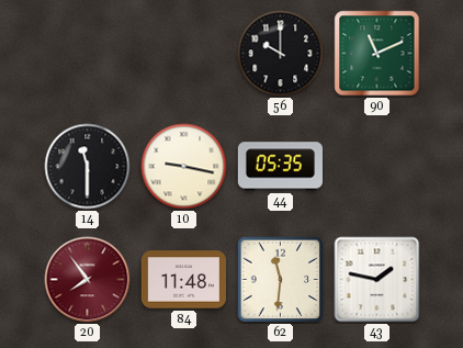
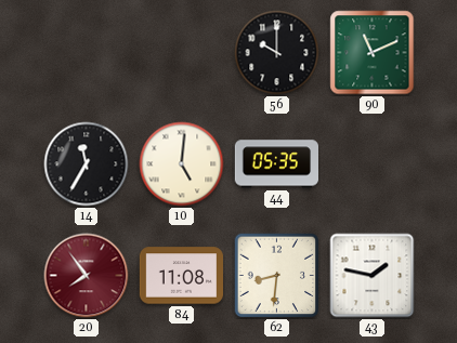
14: 11:30 -> 11:35
10: 9:17 -> 5:01
84: 11:48 -> 11:08
62: 11:31 -> 8:31
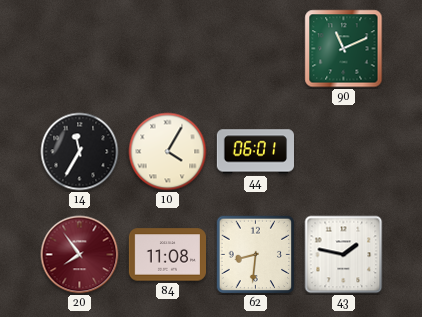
56: 10:00 -> none
10: 5:01 -> 4:05
44: 05:35 -> 06:01
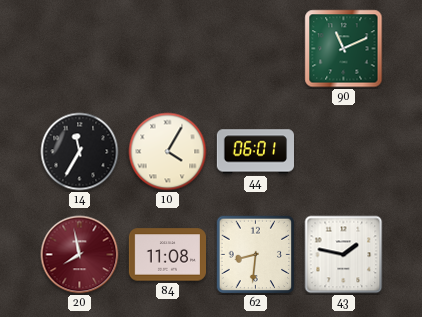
20: 7:54 -> 7:58
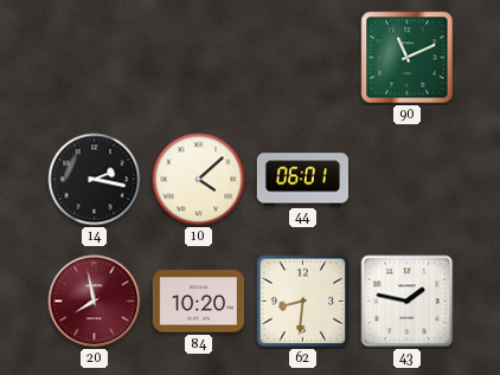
14: 11:35 -> 2:17
10: 4:05 -> 4:08
84: 11:08 -> 10:20
